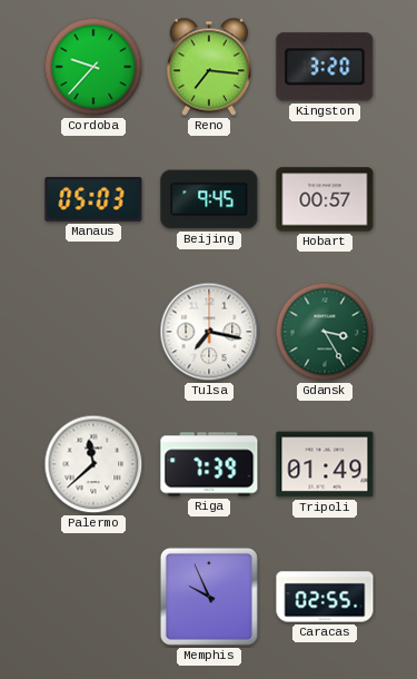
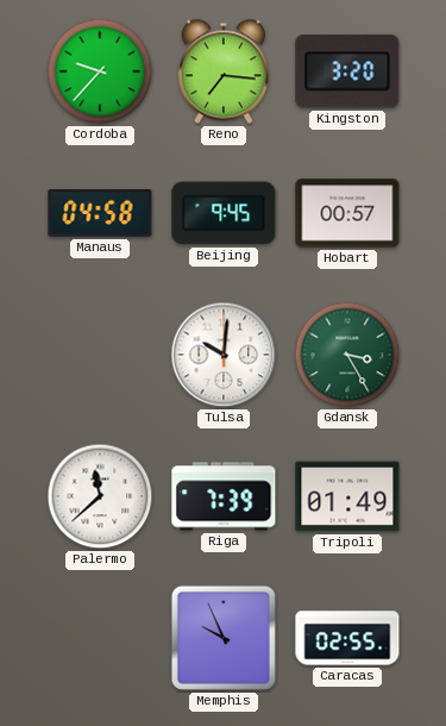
Manaus: 05:03 -> 04:58
Tulsa: 7:17 -> 10:01
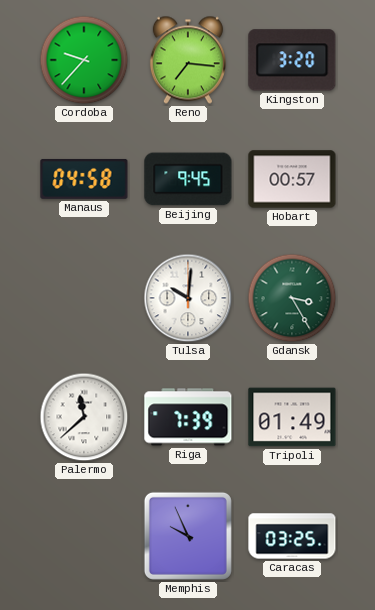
Caracas: 02:55 -> 03:25
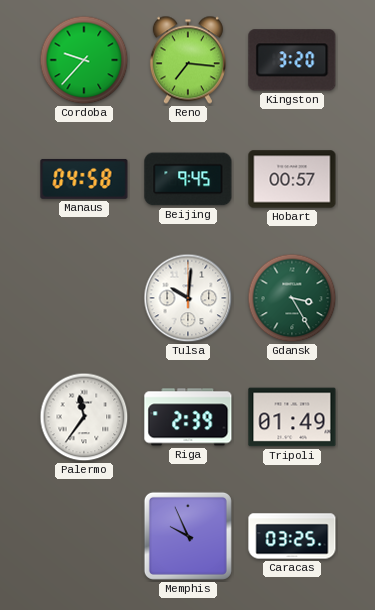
Palermo: 11:38 -> 11:36
Riga: 7:39 -> 2:39
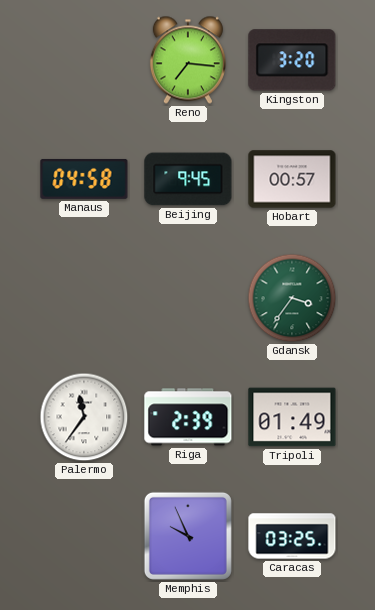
Cordoba: 9:37 -> none
Tulsa: 10:01 -> none
Gdansk: 3:25 -> 3:36
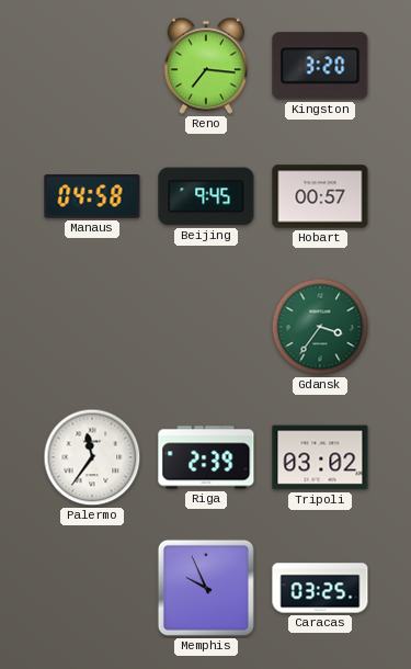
Tripoli: 01:49 -> 03:02
